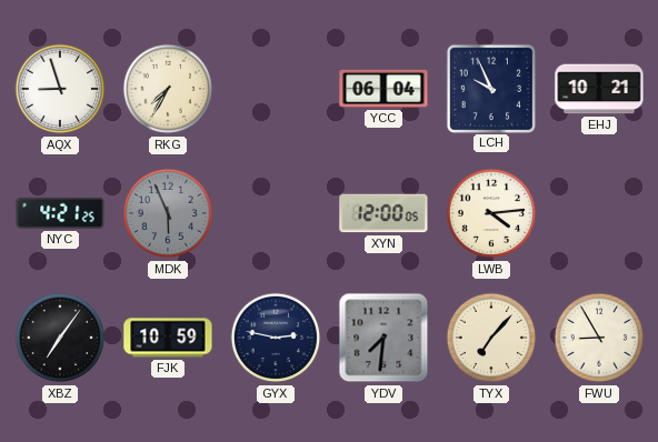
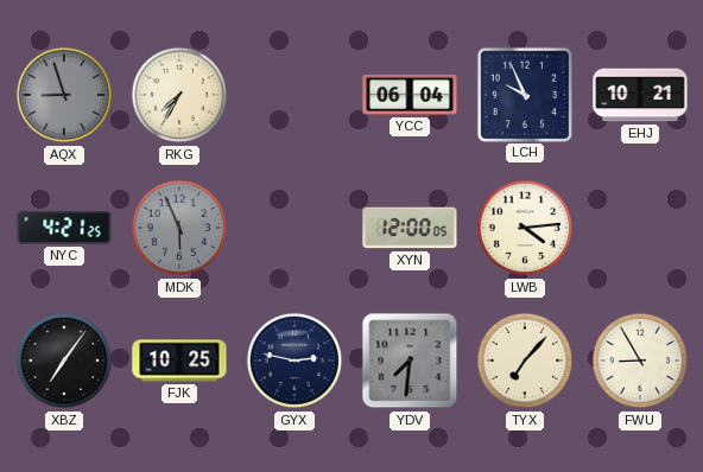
AQX dial: white -> grey
FJK: 10:59 -> 10:25
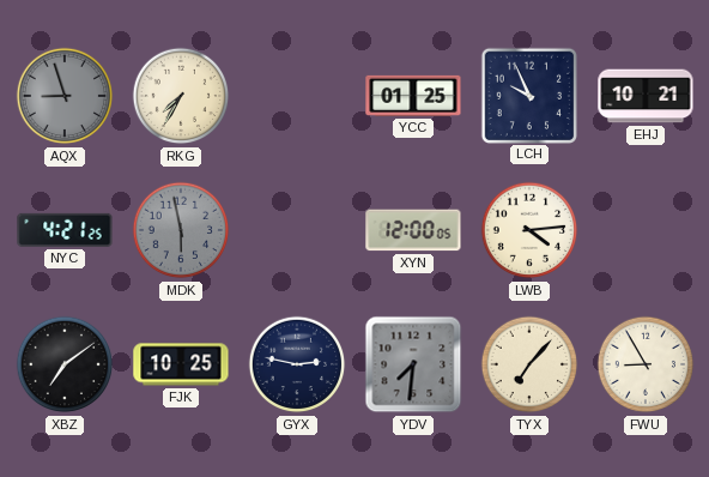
YCC: 06:04 -> 01:25
MDK: 5:56 -> 5:58
XBZ: 7:06 -> 7:09
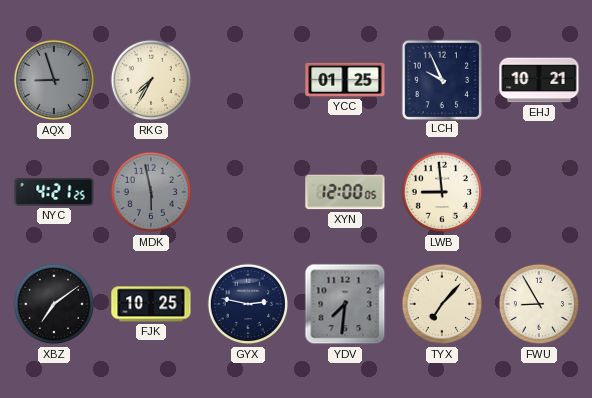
LWB: 4:14 -> 8:59
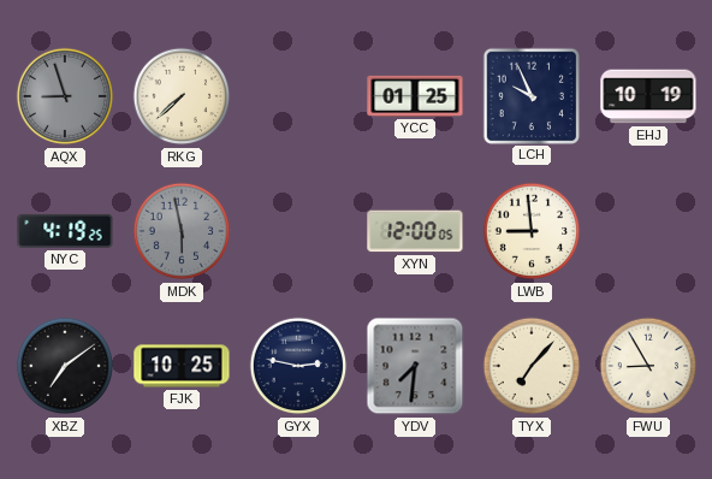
RKG: 7:35 -> 7:38
EHJ: 10:21 -> 10:19
NYC: 4:21 -> 4:19
